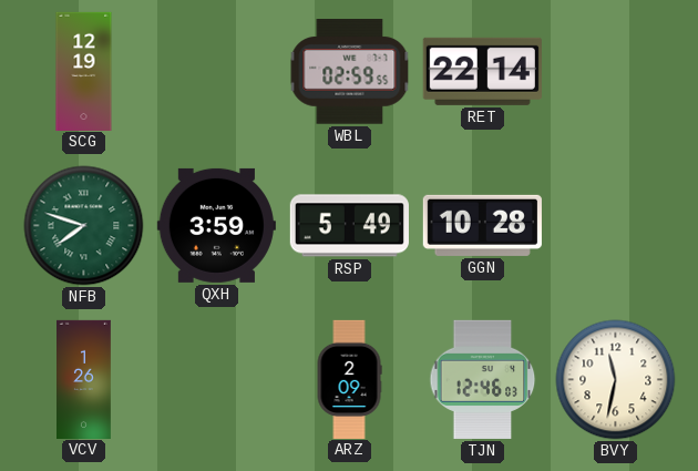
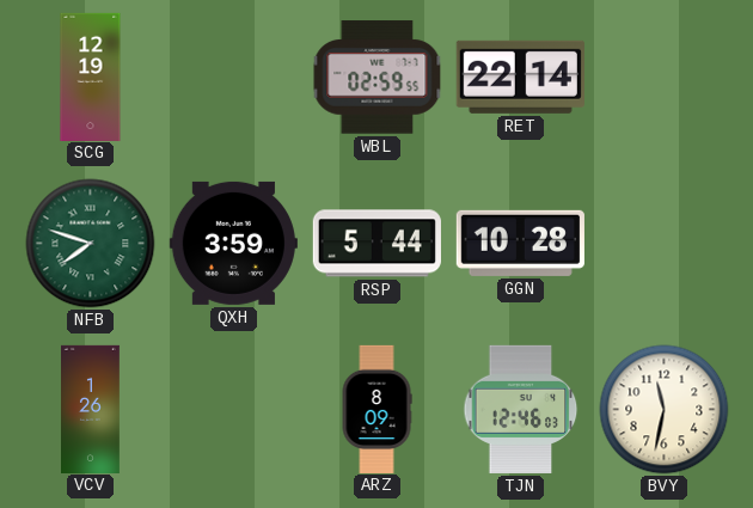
RSP: 5:49 -> 5:44
ARZ: 2:09 -> 8:09
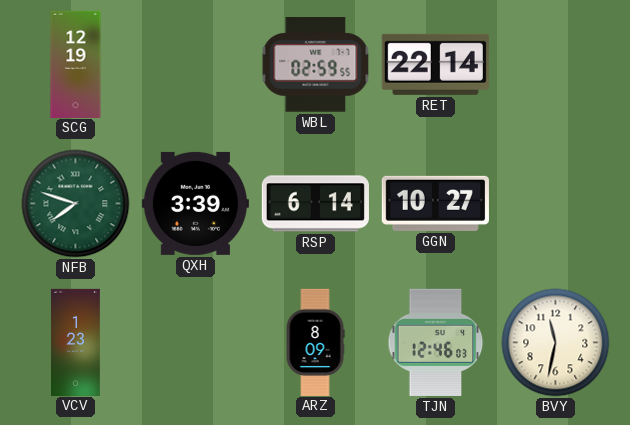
QXH: 3:59 -> 3:39
RSP: 5:44 -> 6:14
GGN: 10:28 -> 10:27
VCV: 1:26 -> 1:23
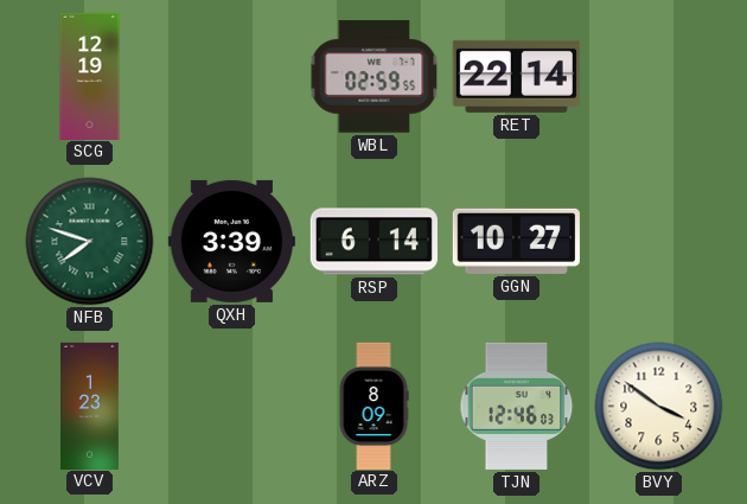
BVY: 11:32 -> 3:51
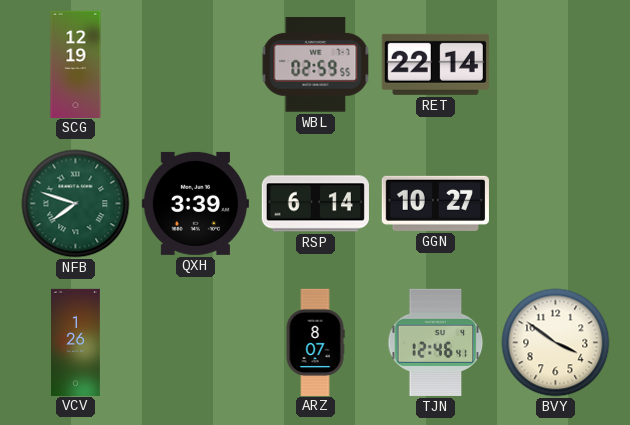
VCV: 1:23 -> 1:26
ARZ: 8:09 -> 8:07
TJN: 12:46:03 -> 12:46:41
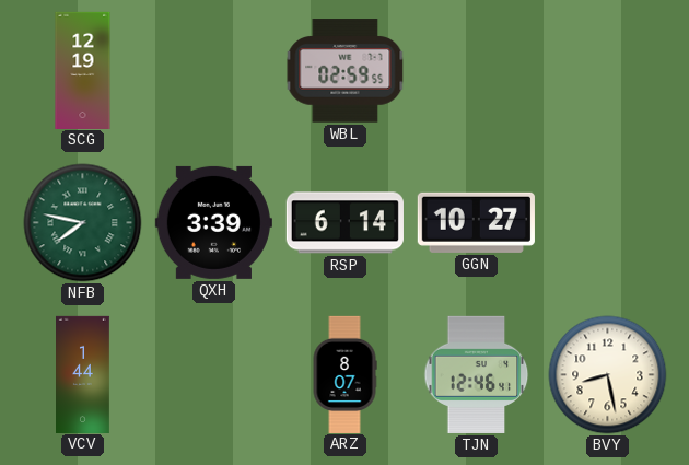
RET: 22:14 -> none
NFB: 7:48 -> 7:47
VCV: 1:26 -> 1:44
BVY: 3:51 -> 8:28
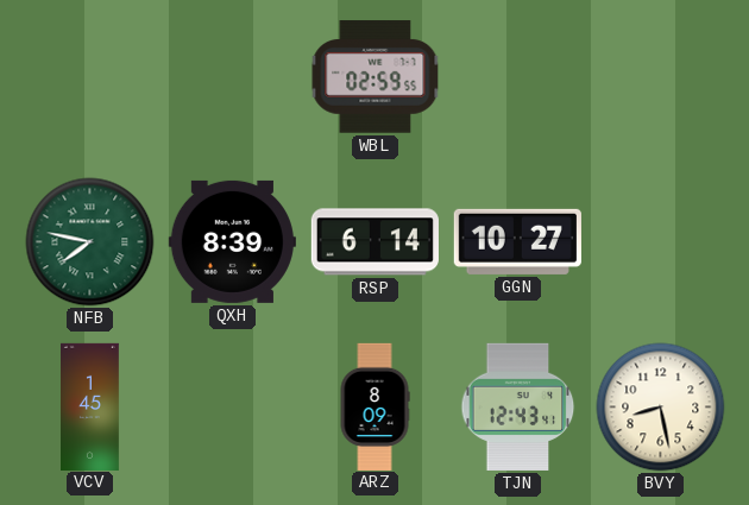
SCG: 12:19 -> none
QXH: 3:39 -> 8:39
VCV: 1:44 -> 1:45
ARZ: 8:07 -> 8:09
TJN: 12:46 -> 12:43
